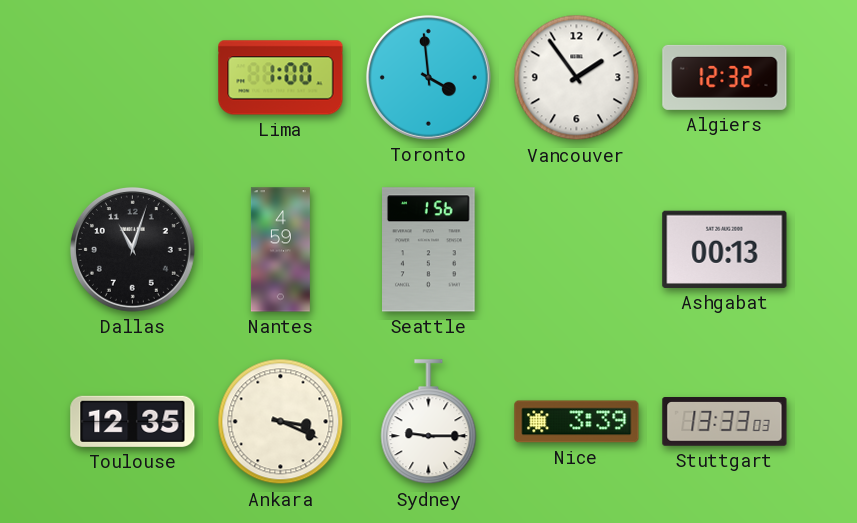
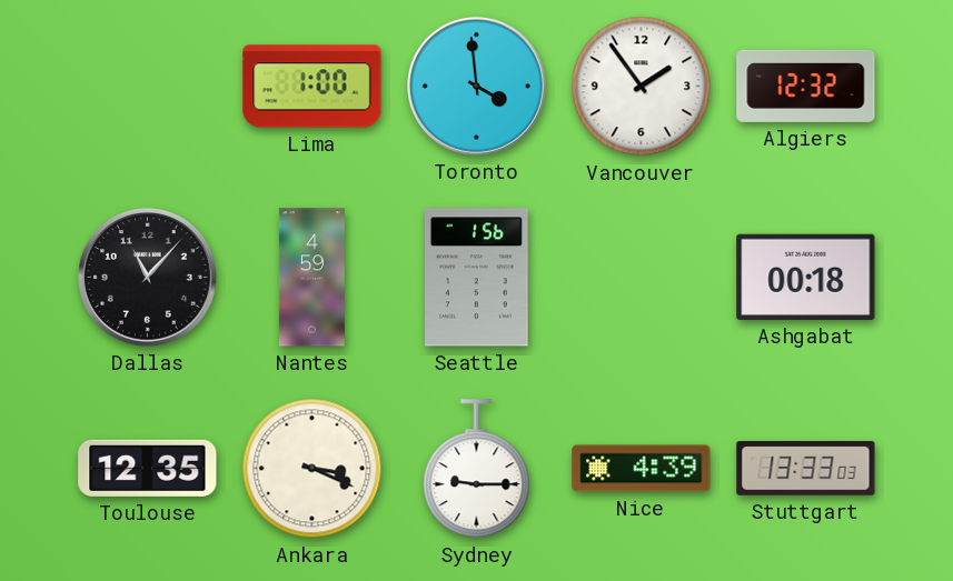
Dallas: 11:03 -> 11:07
Ashgabat: 00:13 -> 00:18
Nice: 3:39 -> 4:39
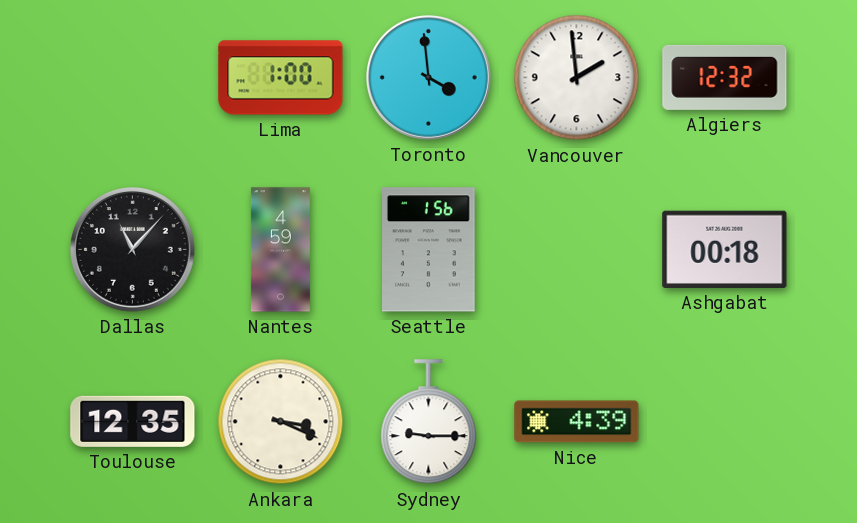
Vancouver: 1:54 -> 1:59
Stuttgart: 13:33 -> none
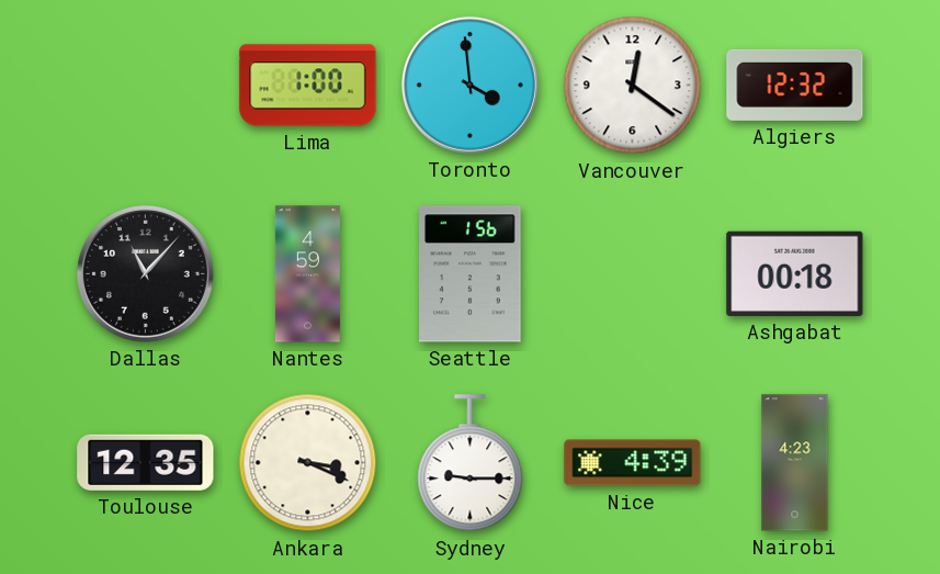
Vancouver: 1:59 -> 12:21
Nairobi: none -> 4:23
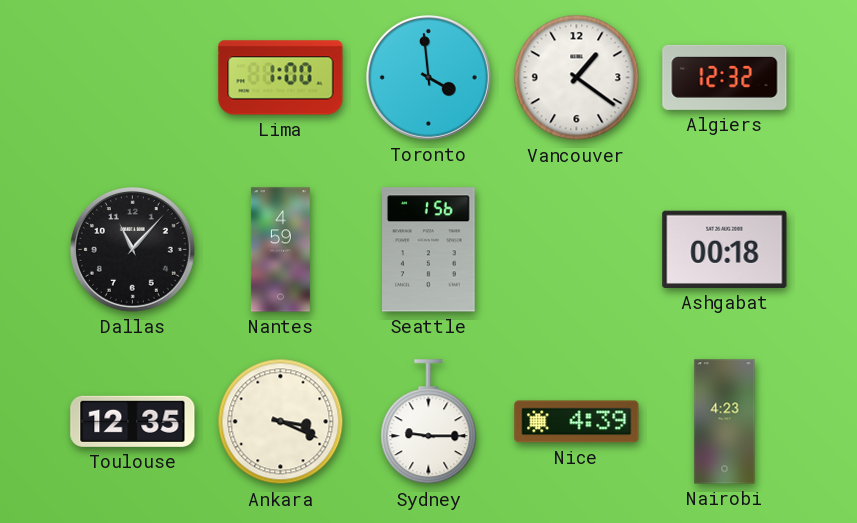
Vancouver: 12:21 -> 1:21
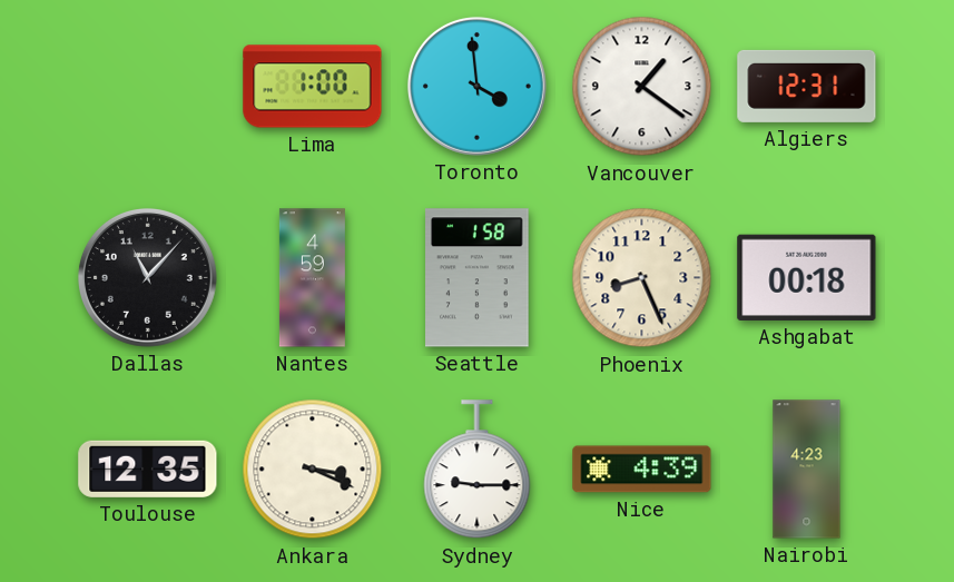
Algiers: 12:32 -> 12:31
Seattle: 1:56 -> 1:58
Phoenix: none -> 8:26
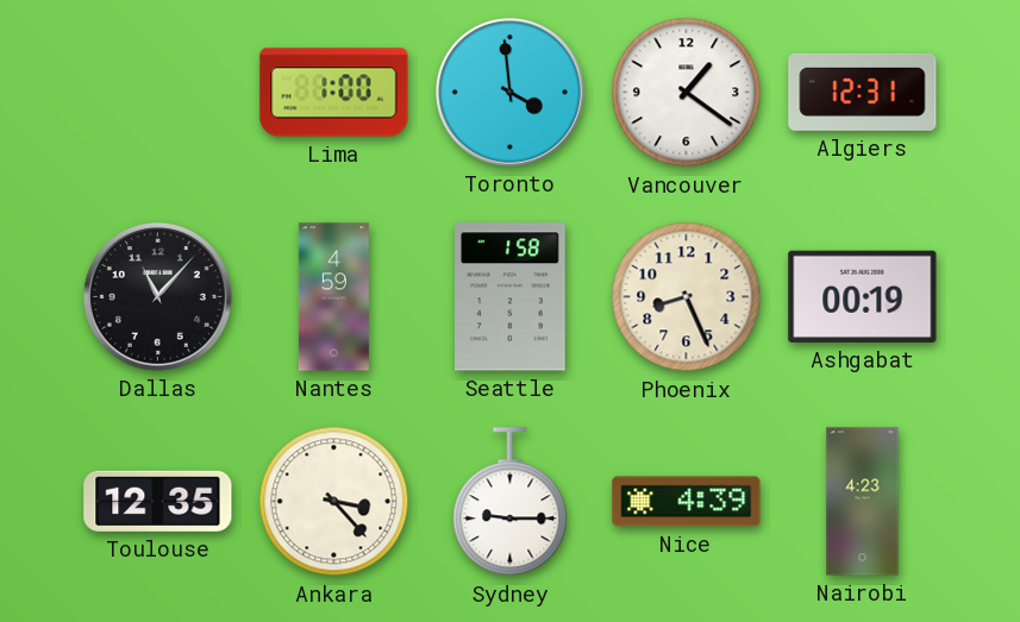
Ashgabat: 00:18 -> 00:19
Ankara: 3:19 -> 3:23
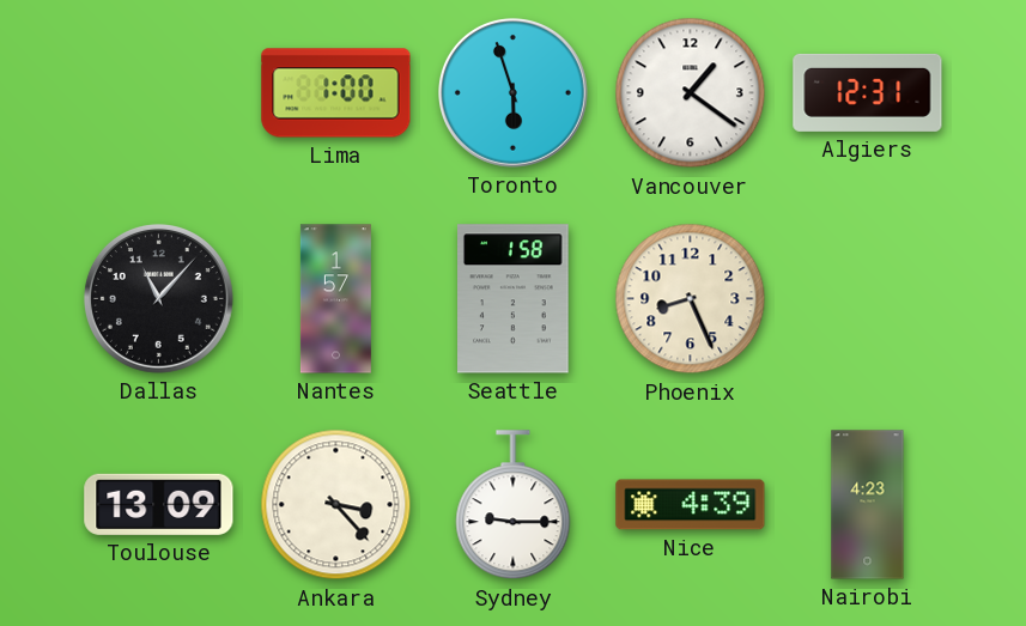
Toronto: 3:59 -> 5:57
Nantes: 4:59 -> 1:57
Ashgabat: 00:19 -> none
Toulouse: 12:35 -> 13:09
